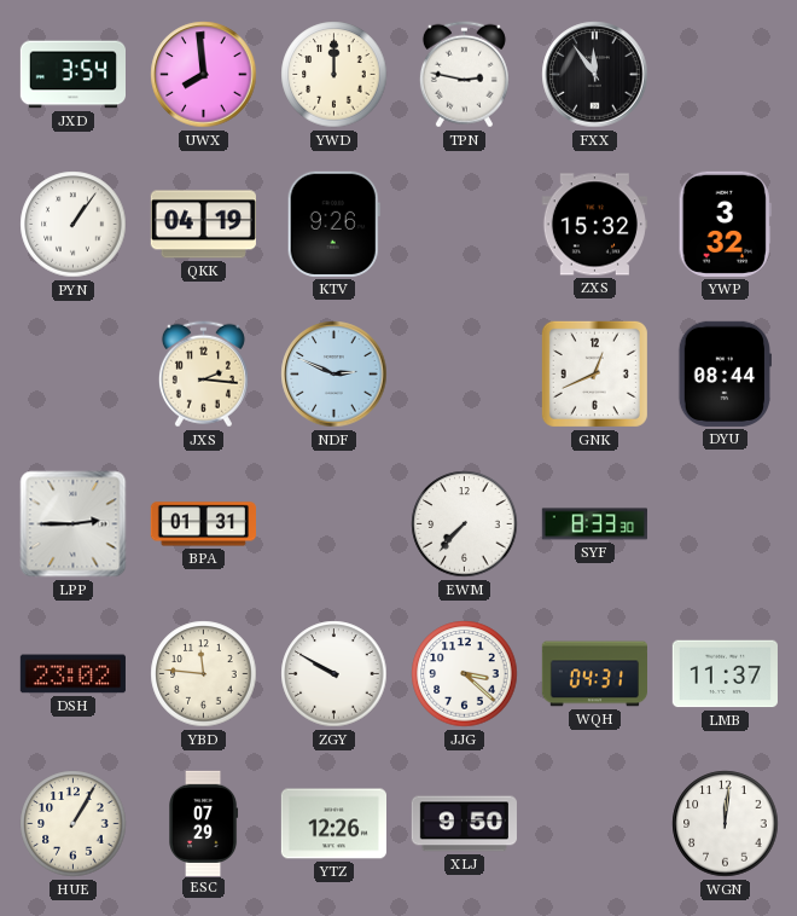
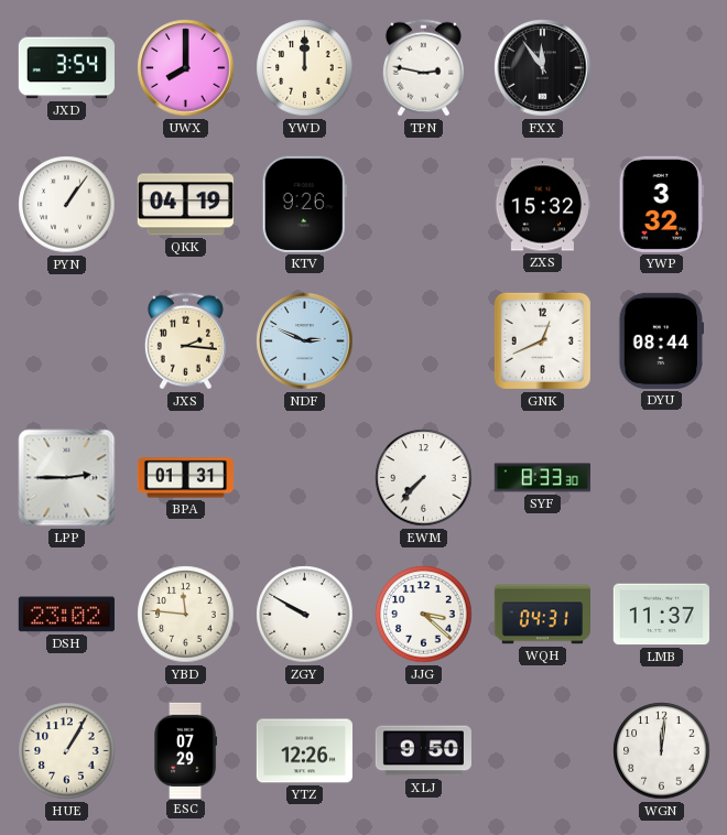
UWX: 7:59 -> 8:00
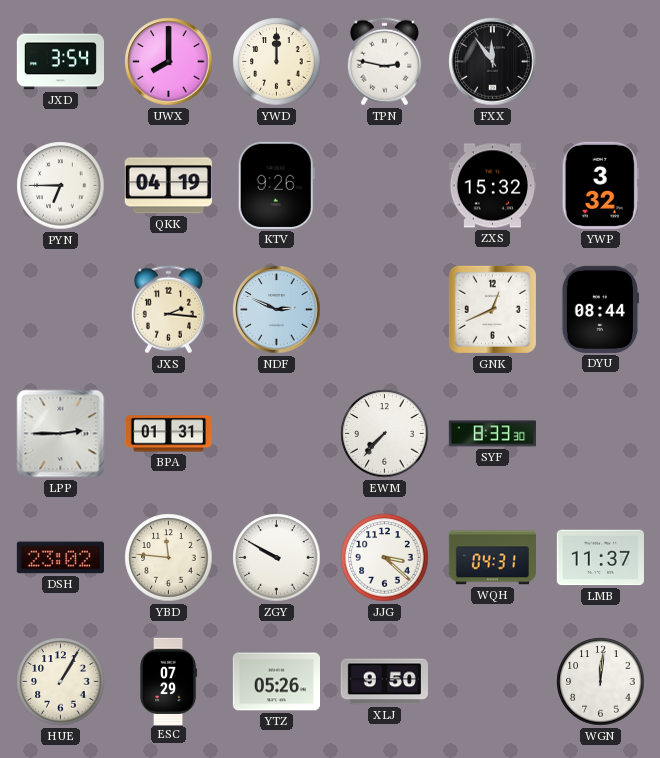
PYN: 1:06 -> 6:45
YTZ: 12:26 -> 05:26
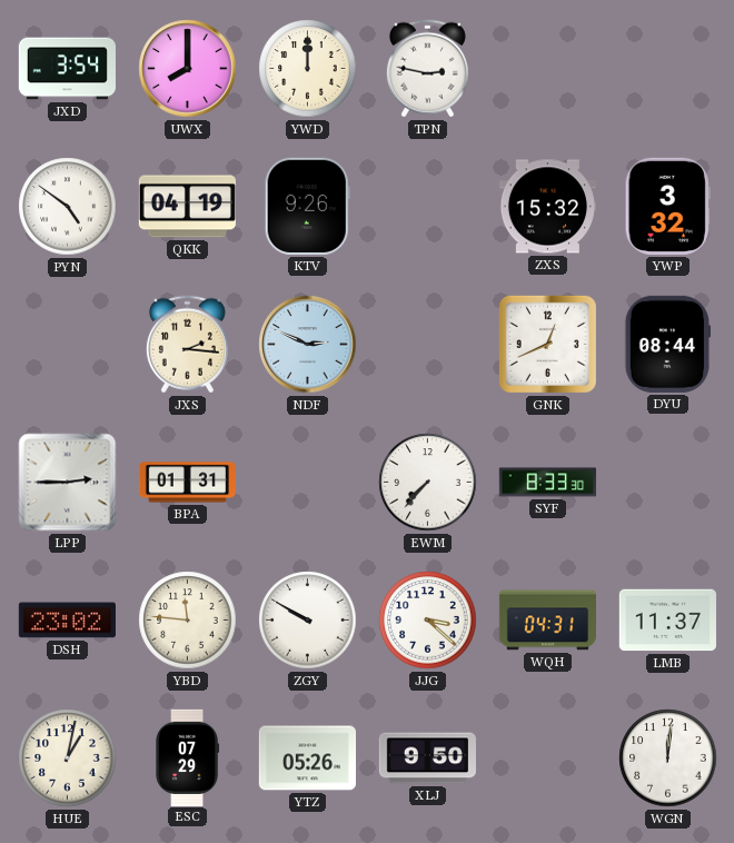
FXX: 11:54 -> none
PYN: 6:45 -> 4:51
HUE: 1:05 -> 1:02
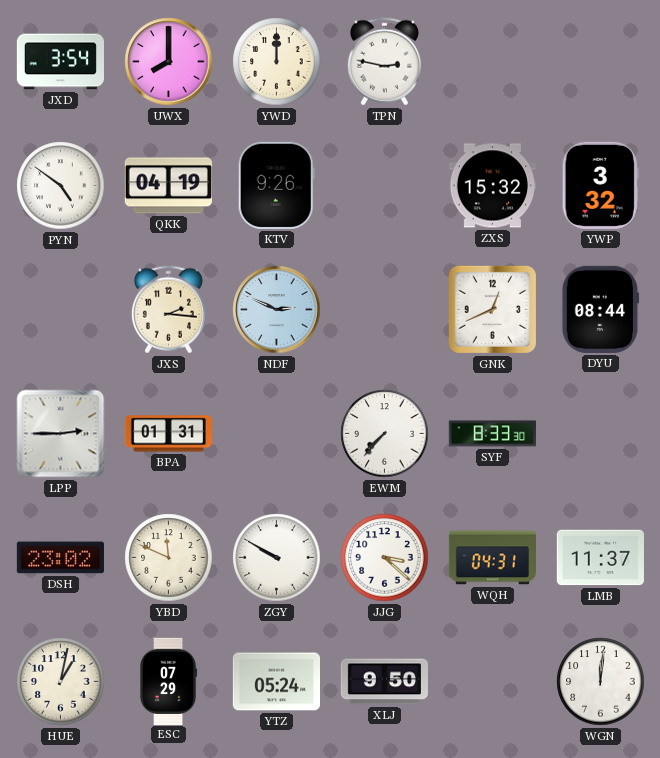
YBD: 11:46 -> 11:49
YTZ: 05:26 -> 05:24
